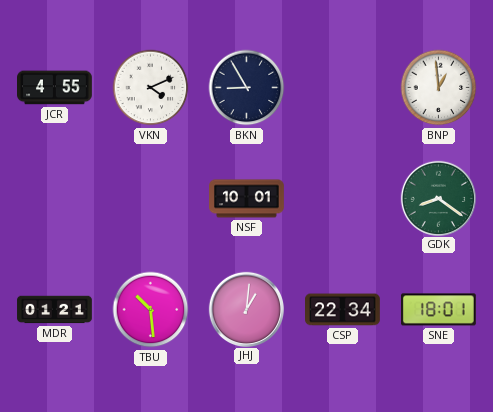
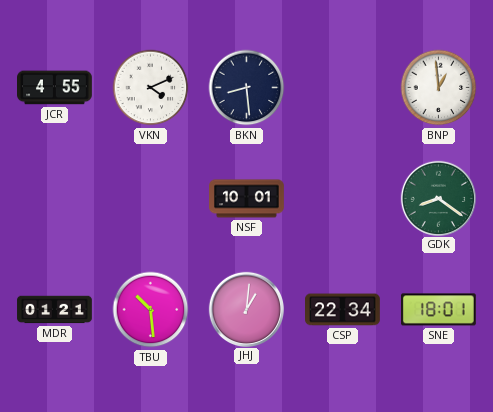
BKN: 8:55 -> 8:29
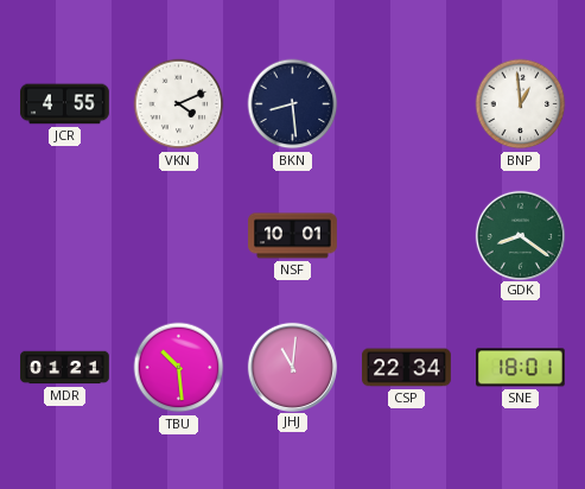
JHJ: 1:01 -> 11:01
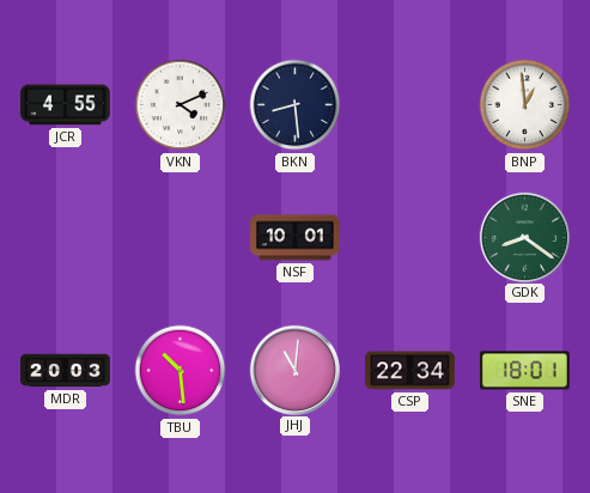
MDR: 01:21 -> 20:03
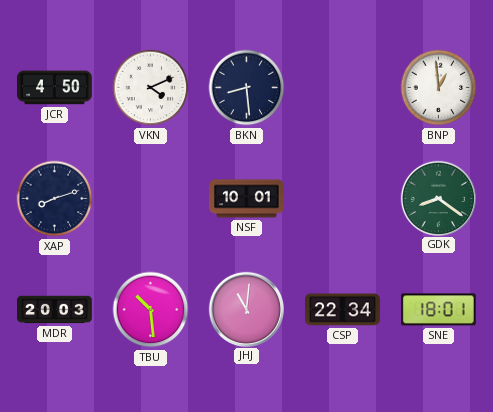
JCR: 4:55 -> 4:50
XAP: none -> 8:12
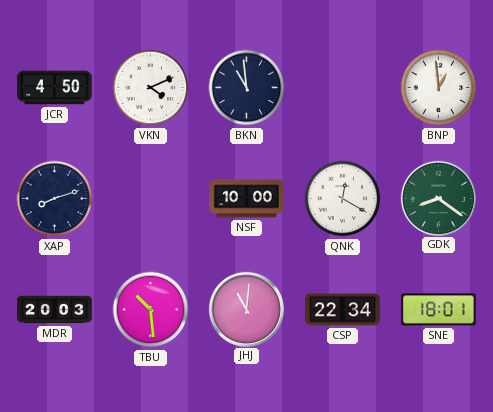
BKN: 8:29 -> 10:59
NSF: 10:01 -> 10:00
QNK: none -> 12:20
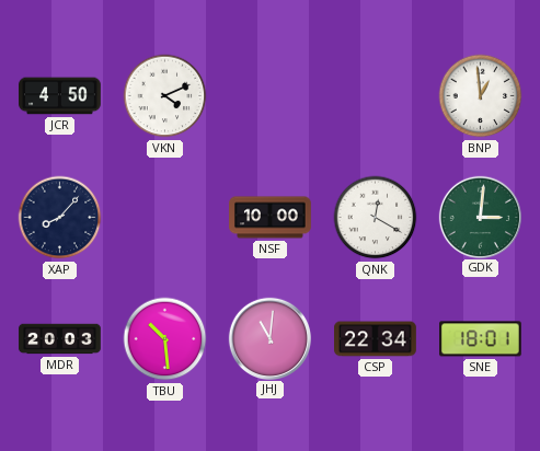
BKN: 10:59 -> none
XAP: 8:12 -> 8:07
GDK: 8:21 -> 3:01
